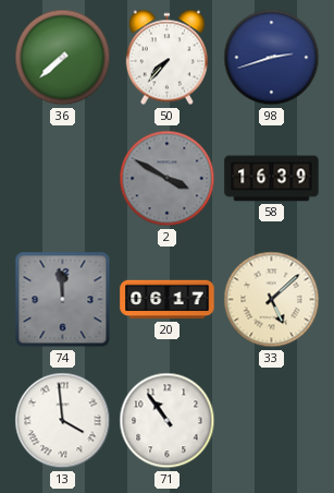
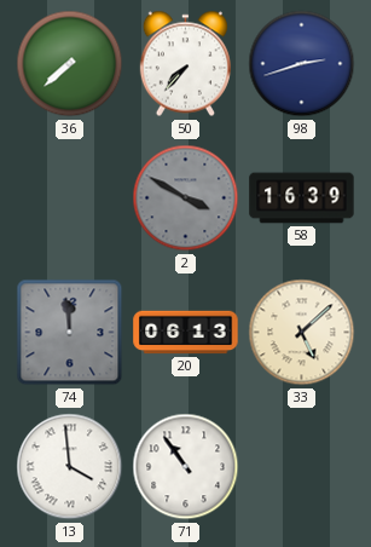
20: 06:17 -> 06:13
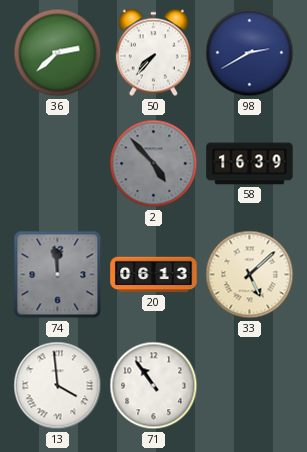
36: 7:38 -> 2:38
98: 2:42 -> 2:40
2: 3:50 -> 4:53
